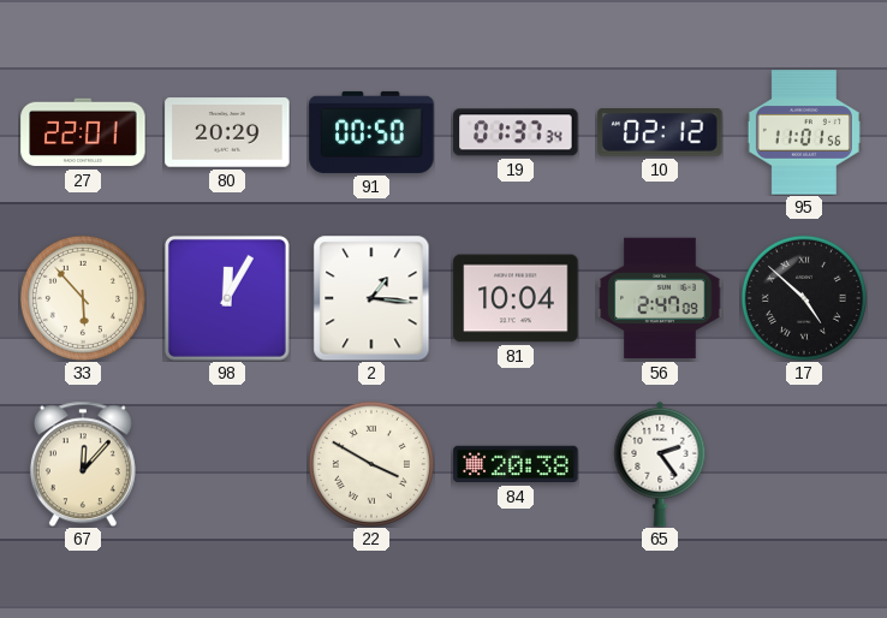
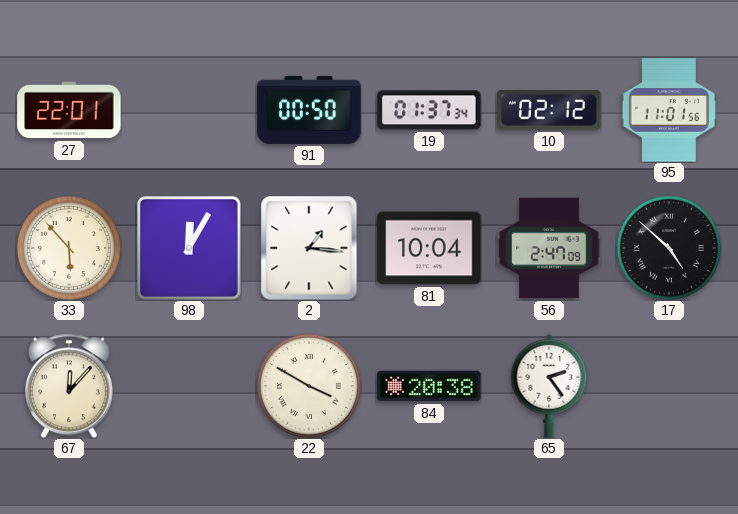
80: 20:29 -> none
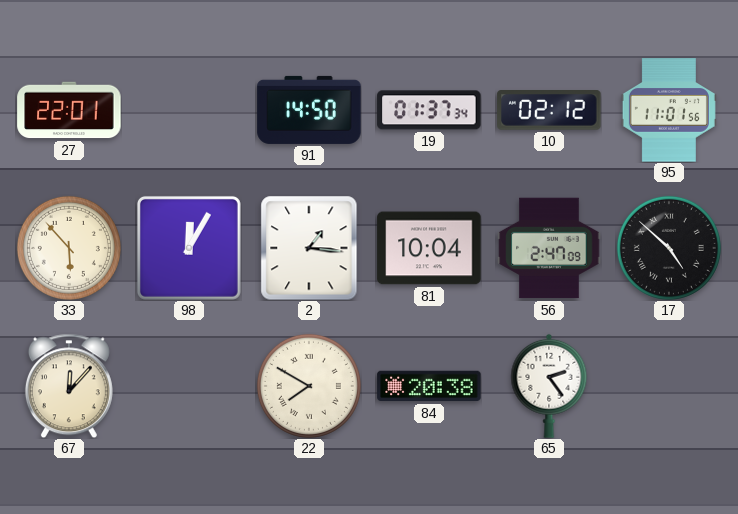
91: 00:50 -> 14:50
22: 3:50 -> 7:50
